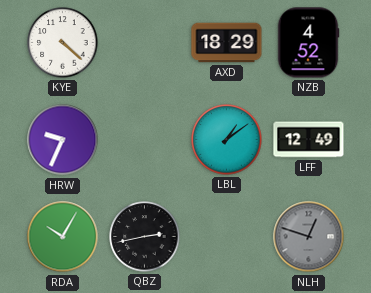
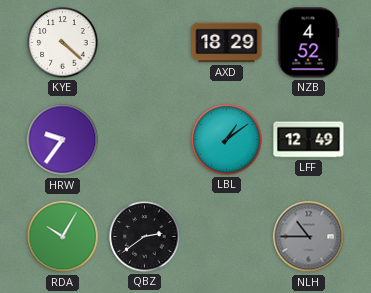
HRW: 9:34 -> 9:36
QBZ: 2:43 -> 2:39
NLH: 12:48 -> 10:45
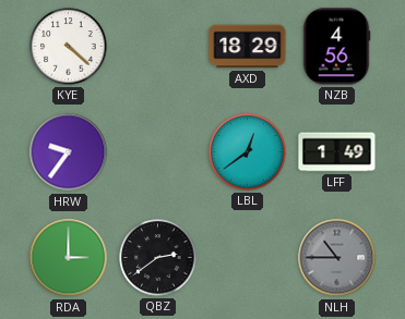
NZB: 4:52 -> 4:56
LBL: 1:09 -> 12:39
LFF: 12:49 -> 1:49
RDA: 10:05 -> 3:00
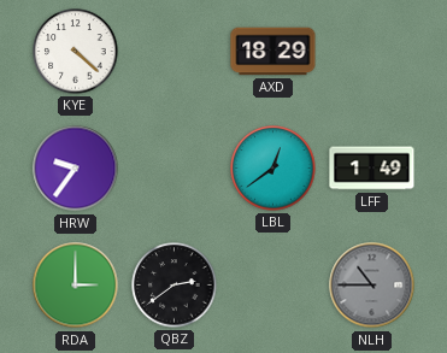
NZB: 4:56 -> none
